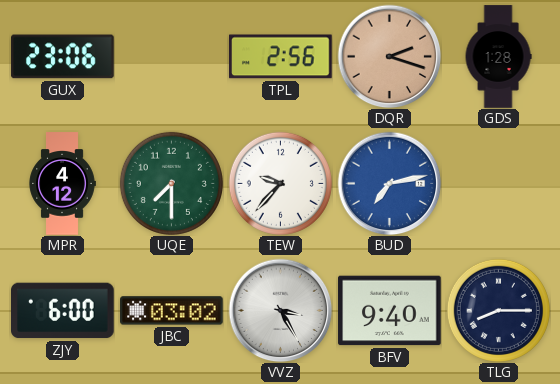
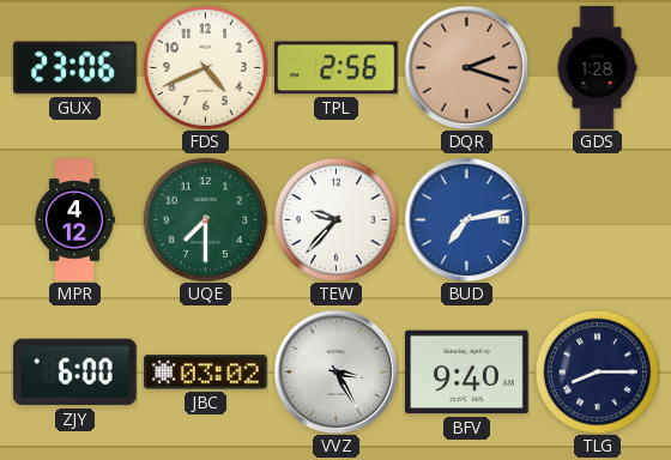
FDS: none -> 4:41
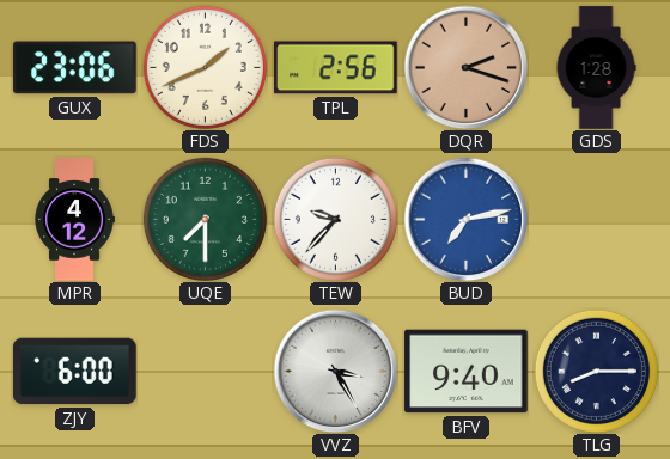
FDS: 4:41 -> 1:41
JBC: 03:02 -> none
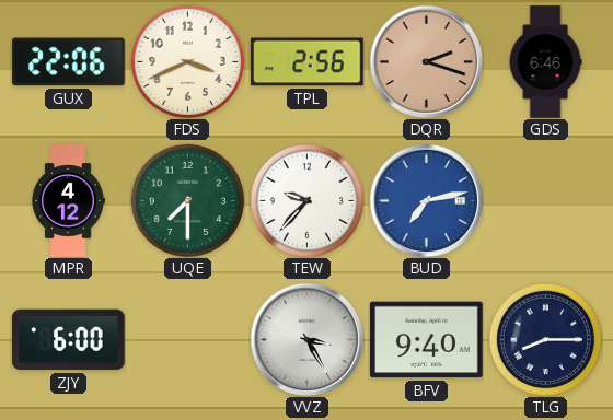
GUX: 23:06 -> 22:06
FDS: 1:41 -> 3:41
GDS: 1:28 -> 6:46
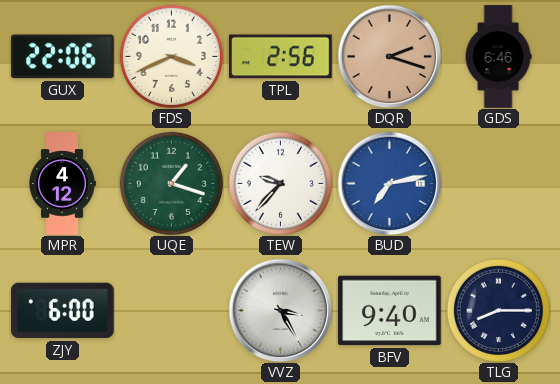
UQE: 7:30 -> 1:18
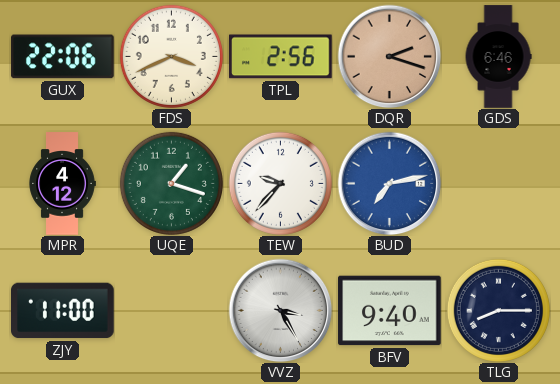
ZJY: 6:00 -> 11:00
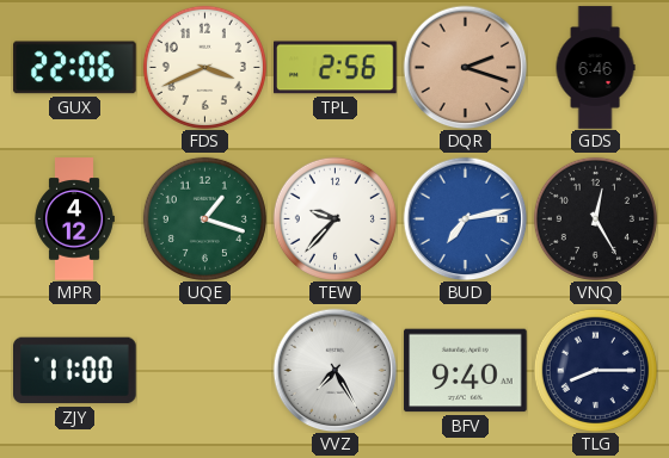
VNQ: none -> 12:25
VVZ: 3:25 -> 7:25
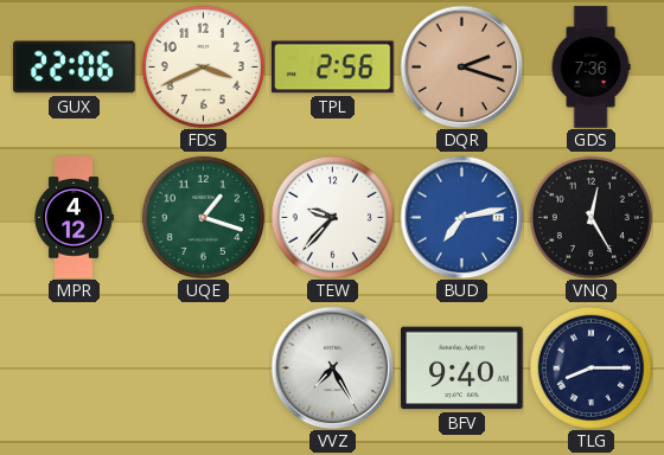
GDS: 6:46 -> 7:36
ZJY: 11:00 -> none
